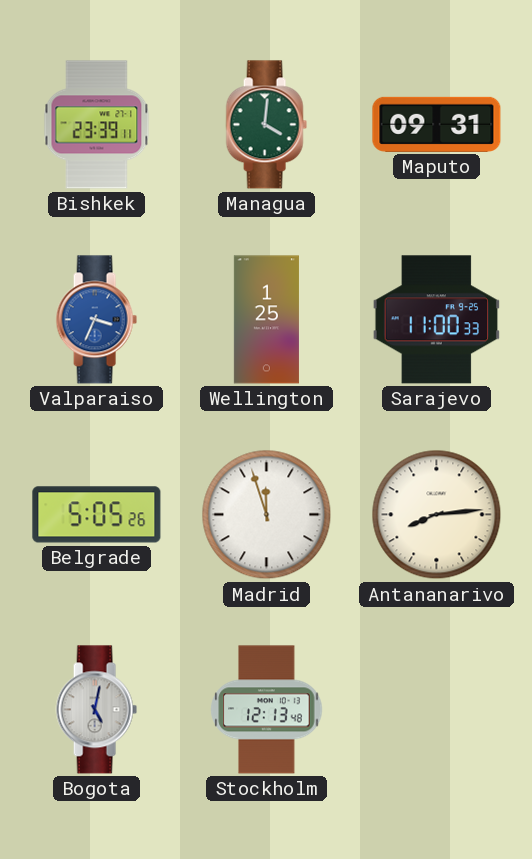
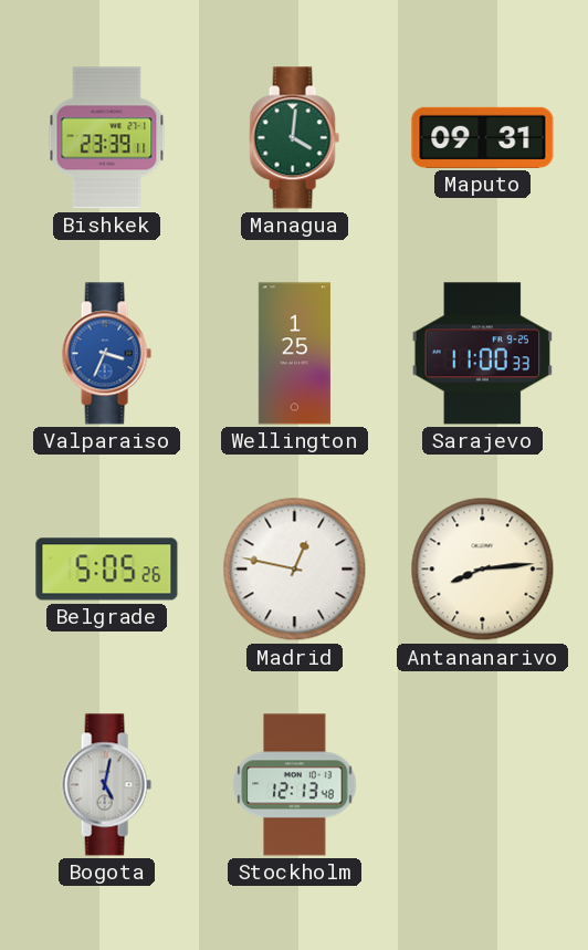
Madrid: 11:57 -> 12:47
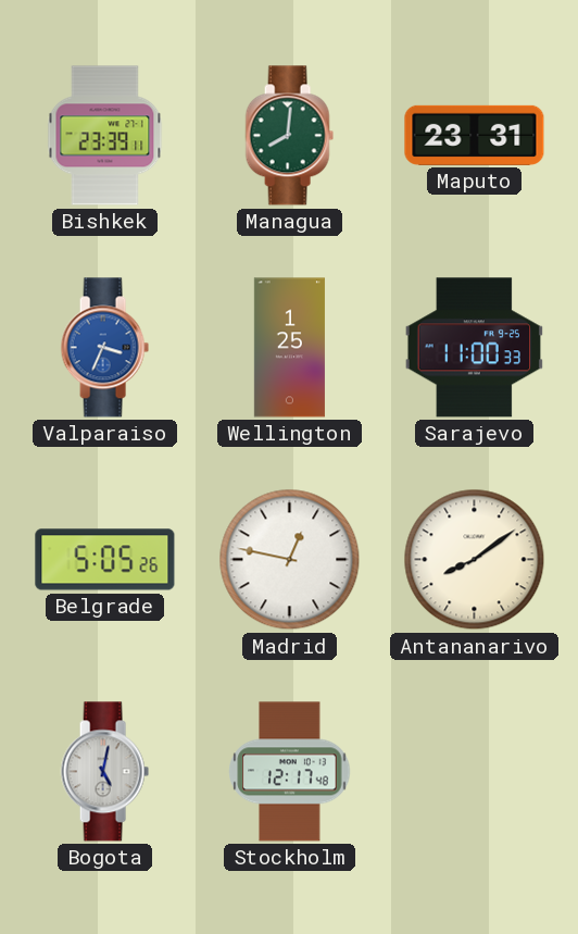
Managua: 4:01 -> 8:01
Maputo: 09:31 -> 23:31
Antananarivo: 8:14 -> 8:09
Stockholm: 12:13 -> 12:17
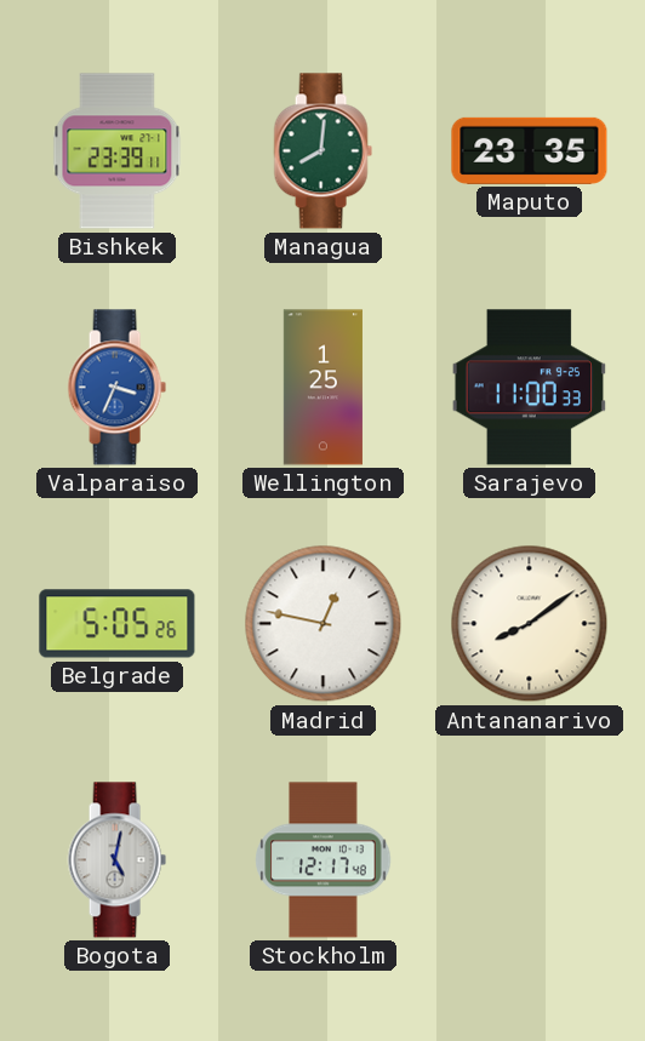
Maputo: 23:31 -> 23:35
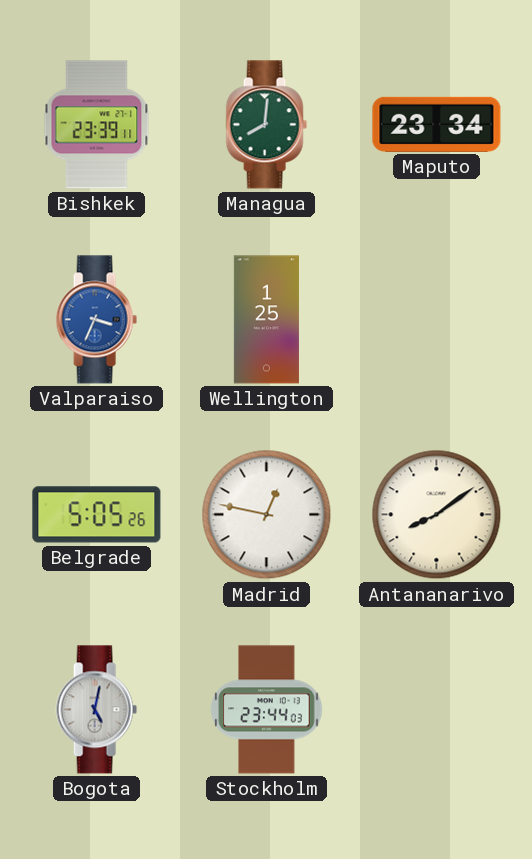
Maputo: 23:35 -> 23:34
Sarajevo: 11:00 -> none
Stockholm: 12:17 -> 23:44
